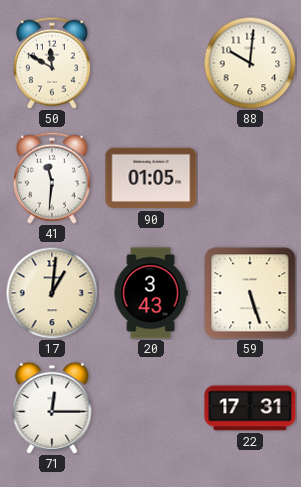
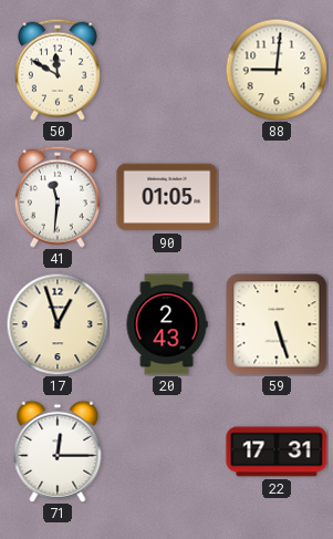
88: 10:01 -> 9:01
17: 1:01 -> 12:57
20: 3:43 -> 2:43
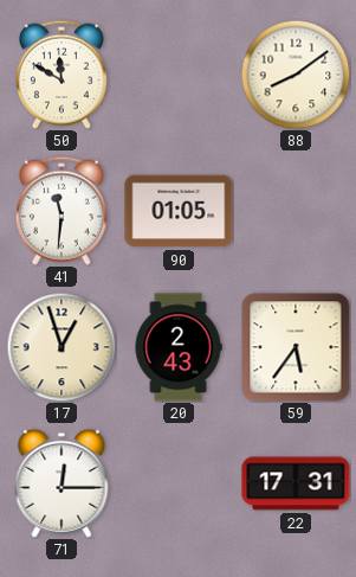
88: 9:01 -> 8:09
59: 5:27 -> 5:36
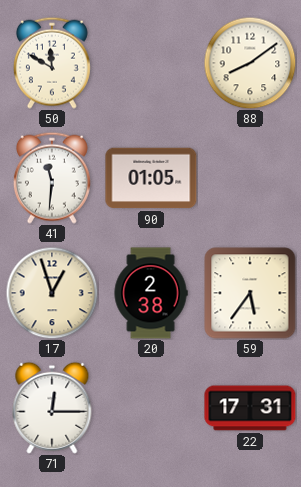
20: 2:43 -> 2:38
